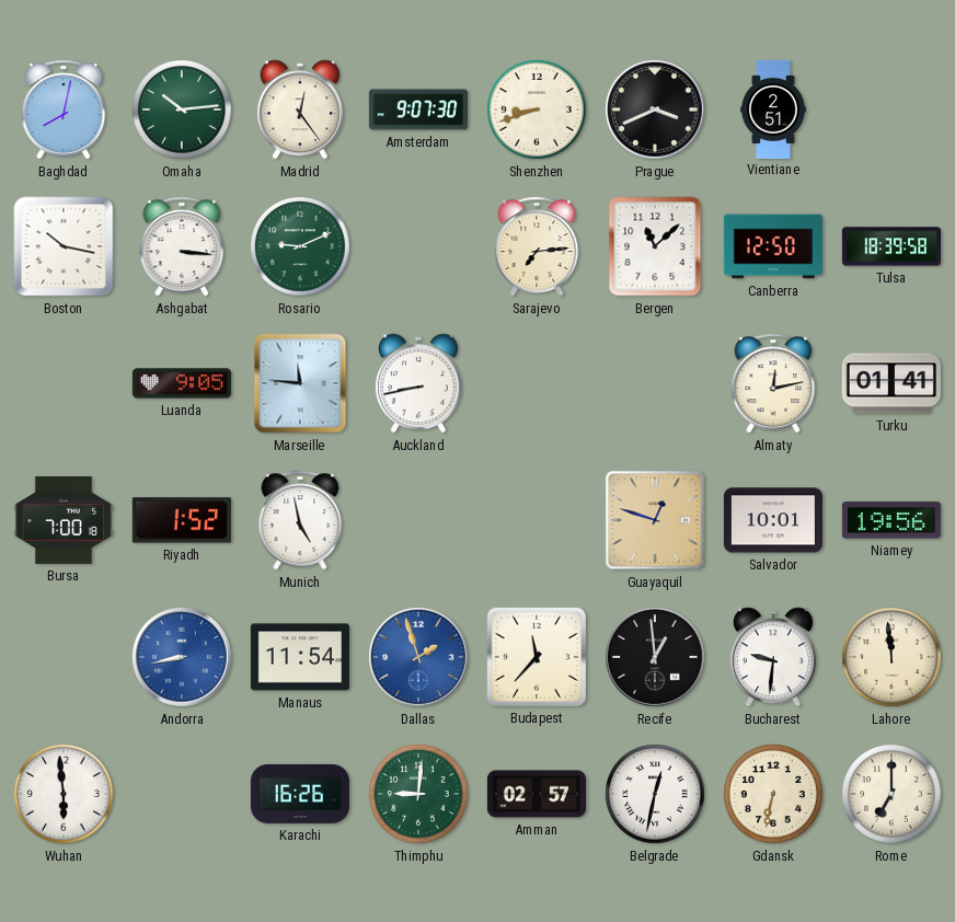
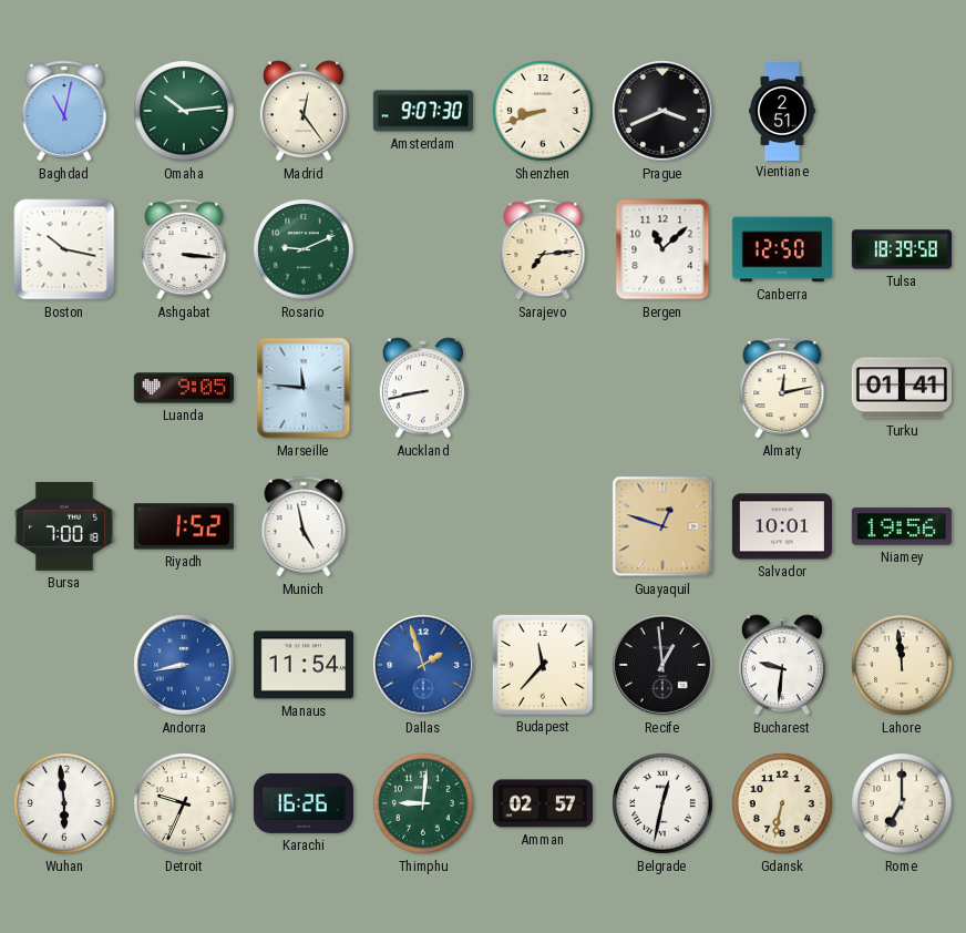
Baghdad: 8:02 -> 11:02
Detroit: none -> 9:34
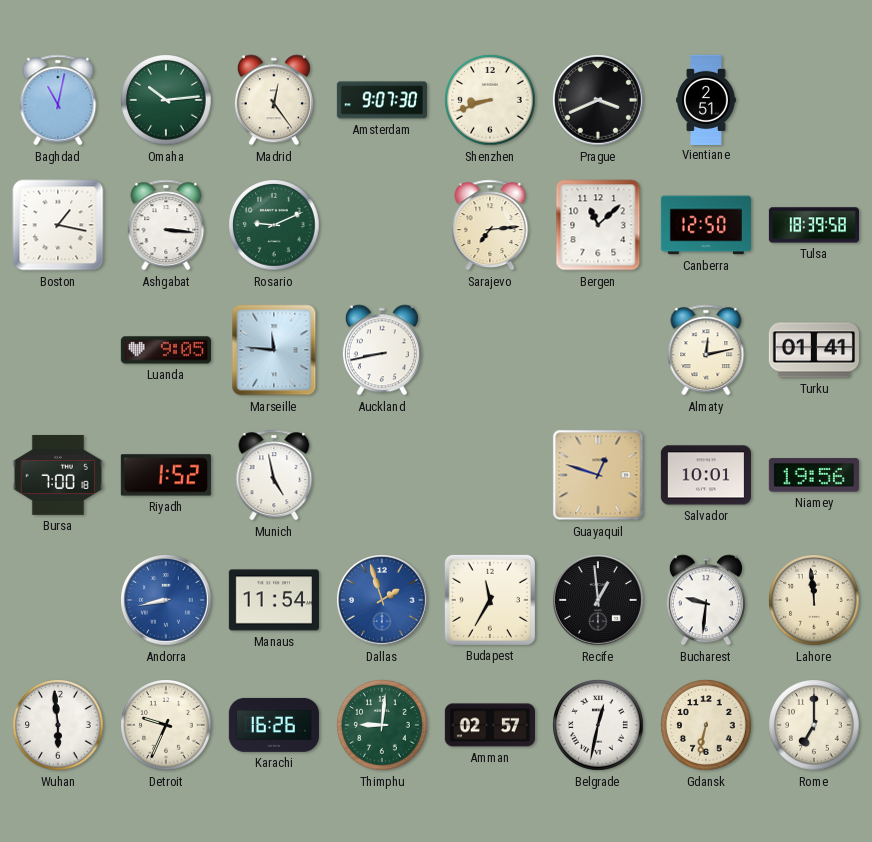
Boston: 10:17 -> 1:17
Budapest: 11:37 -> 11:35
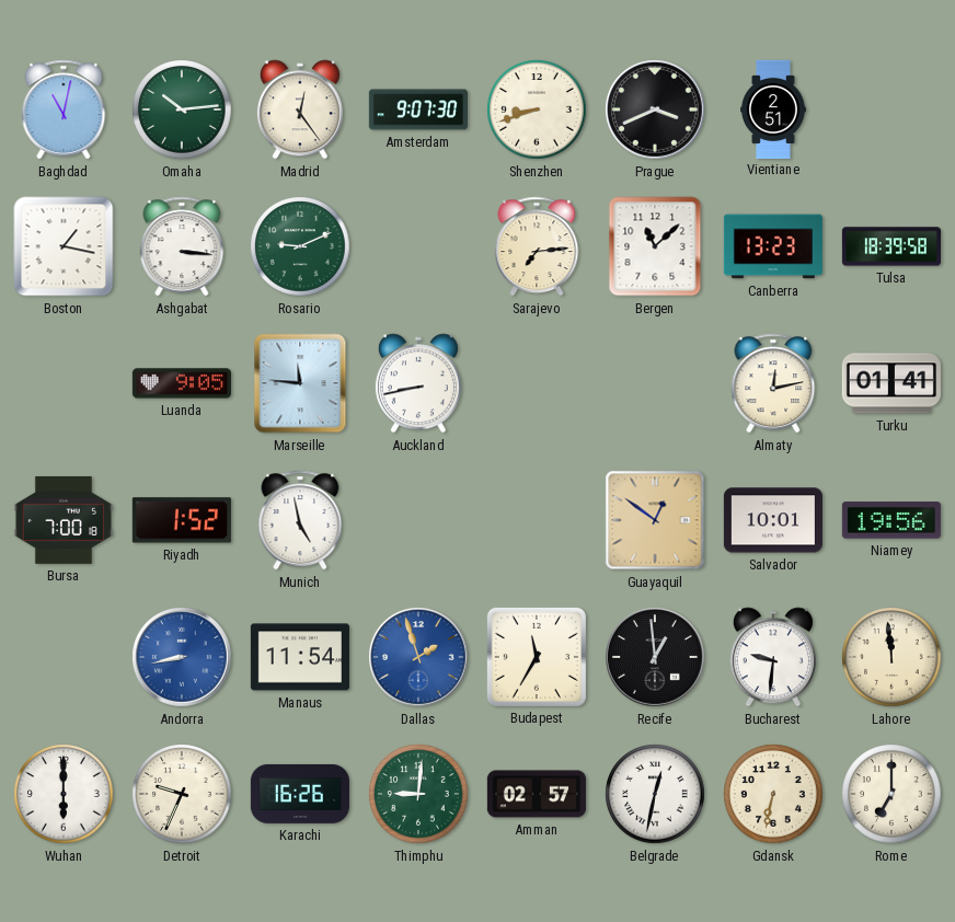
Canberra: 12:50 -> 13:23
Guayaquil: 12:48 -> 12:51
Wuhan: 5:59 -> 6:00
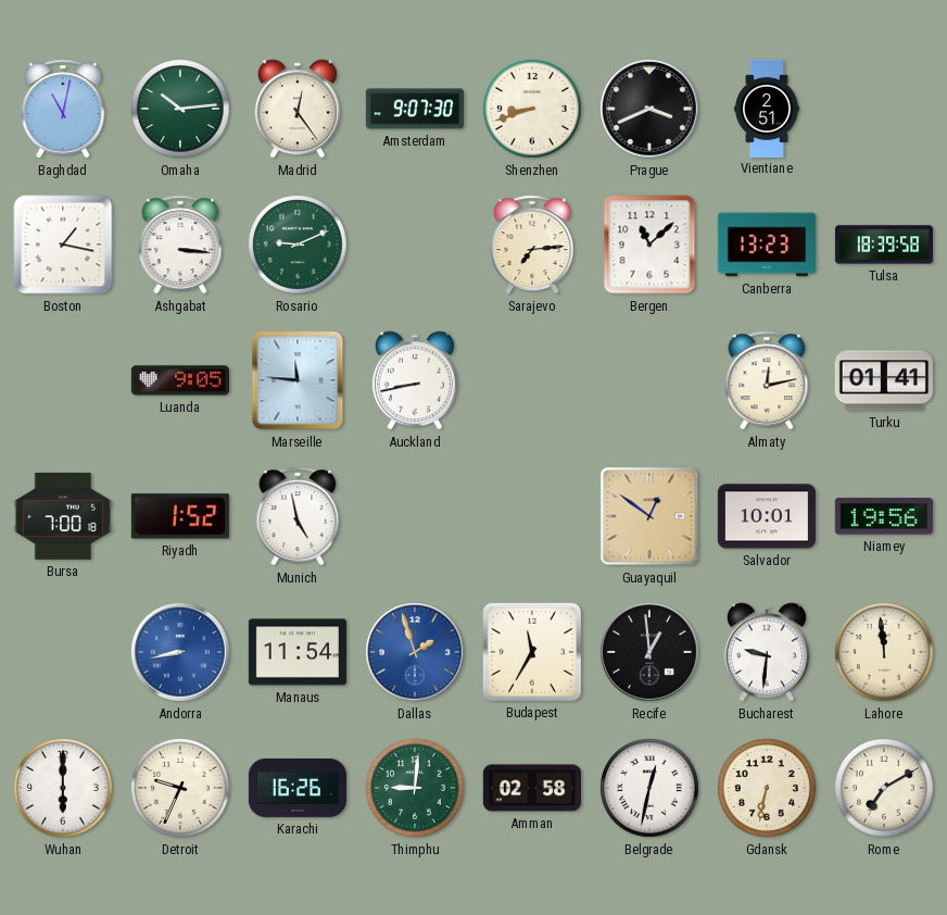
Amman: 02:57 -> 02:58
Rome: 7:00 -> 7:10
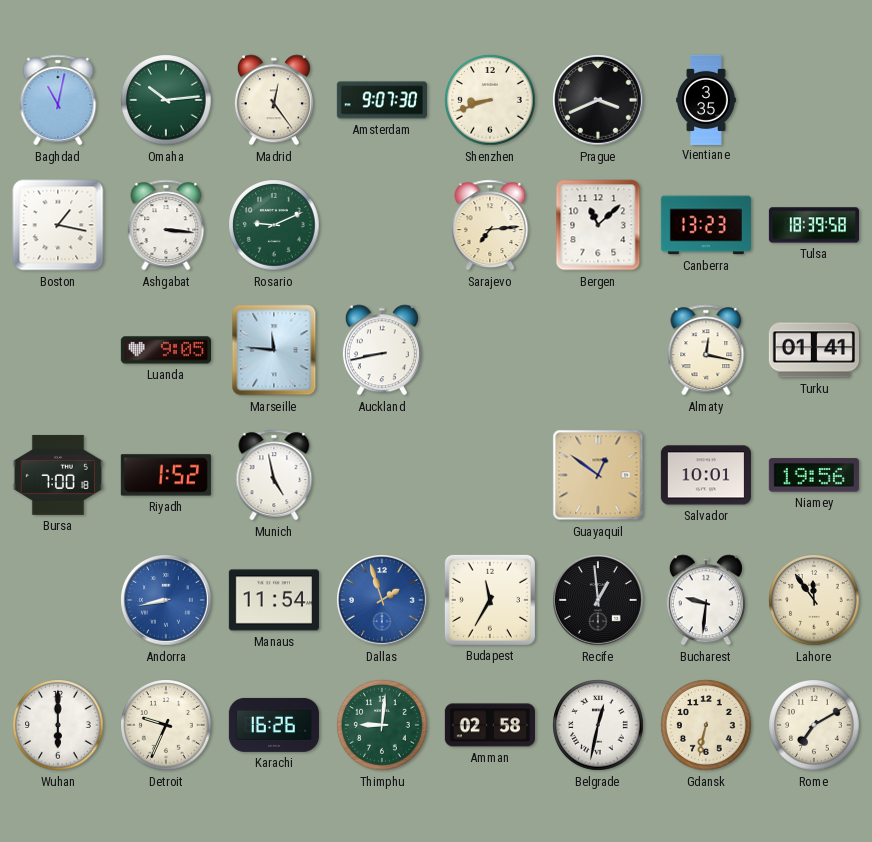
Vientiane: 2:51 -> 3:35
Almaty: 12:13 -> 12:17
Lahore: 11:59 -> 11:54
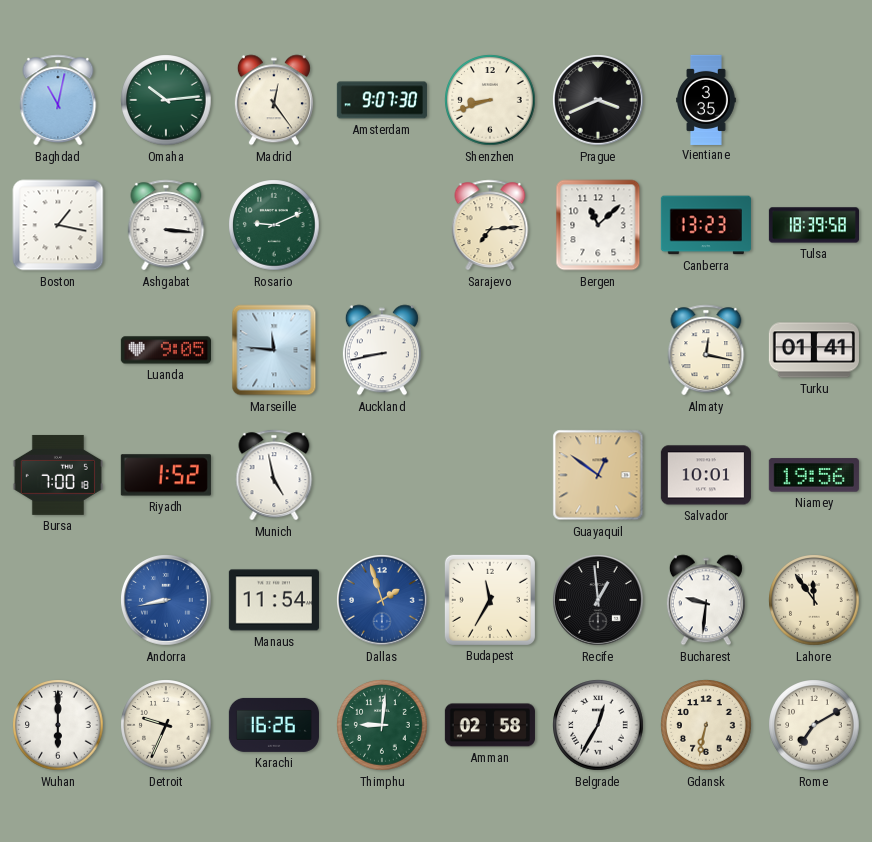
Belgrade: 12:32 -> 12:35
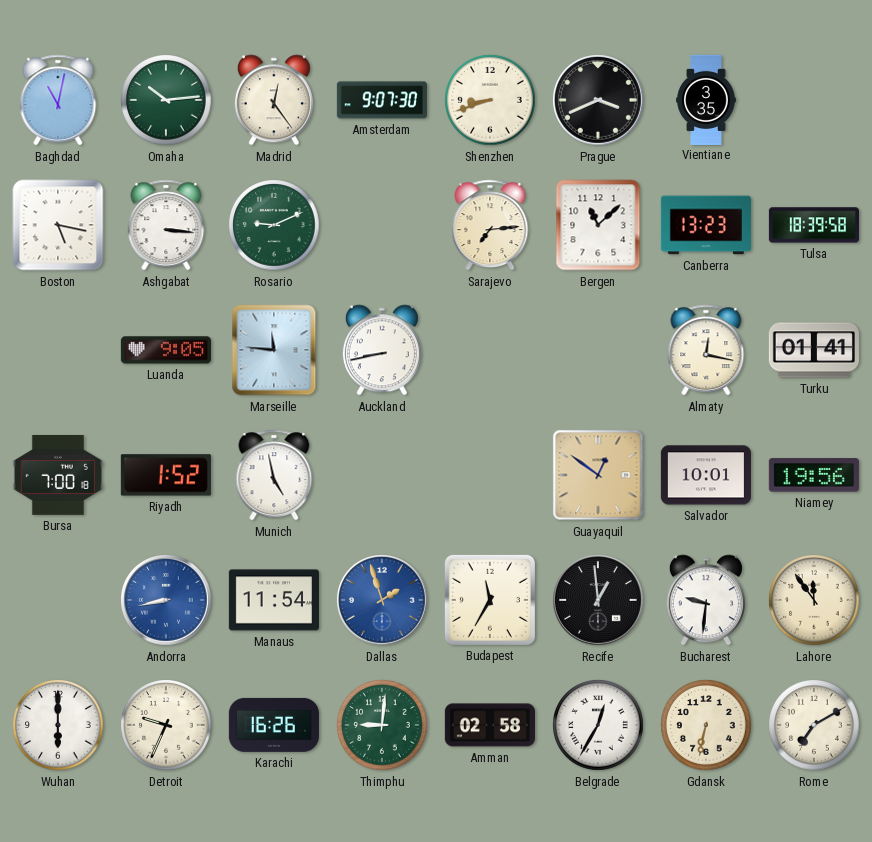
Boston: 1:17 -> 5:17
